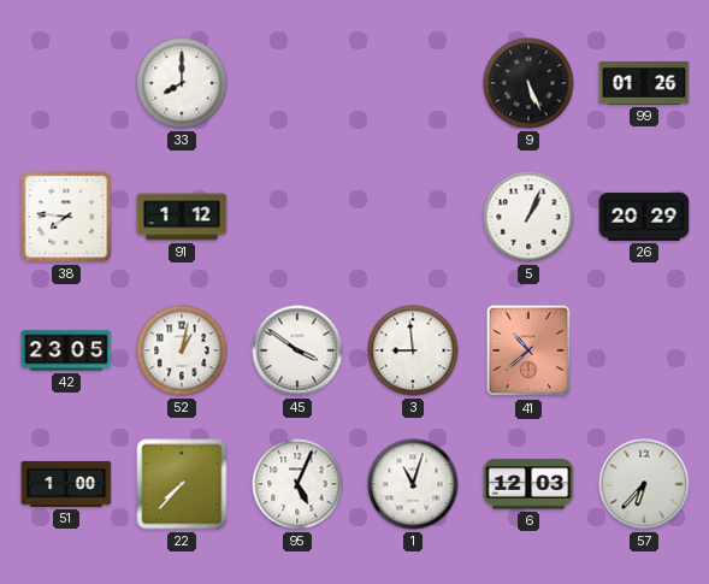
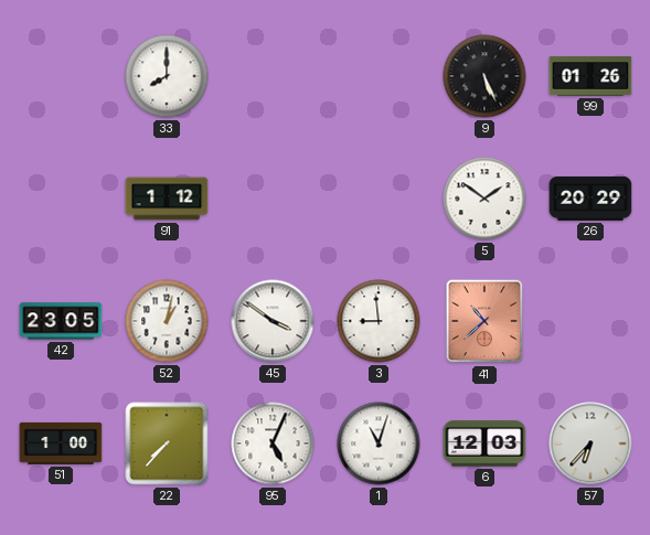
38: 7:46 -> none
5: 1:04 -> 1:51
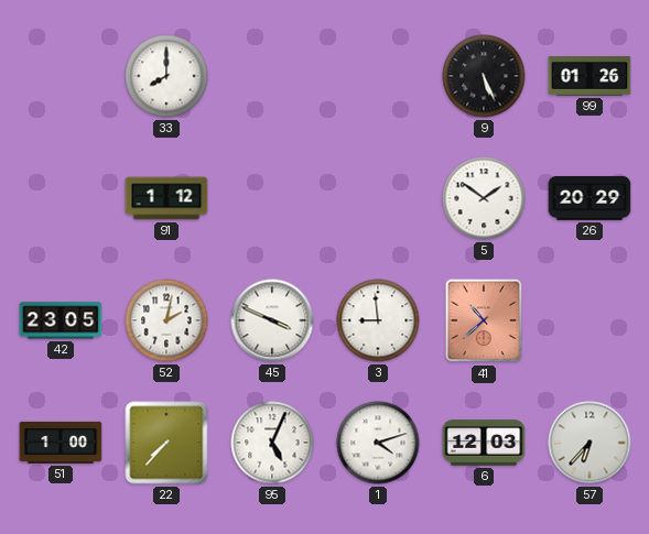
52: 1:02 -> 2:02
45: 3:51 -> 3:49
1: 11:03 -> 4:12
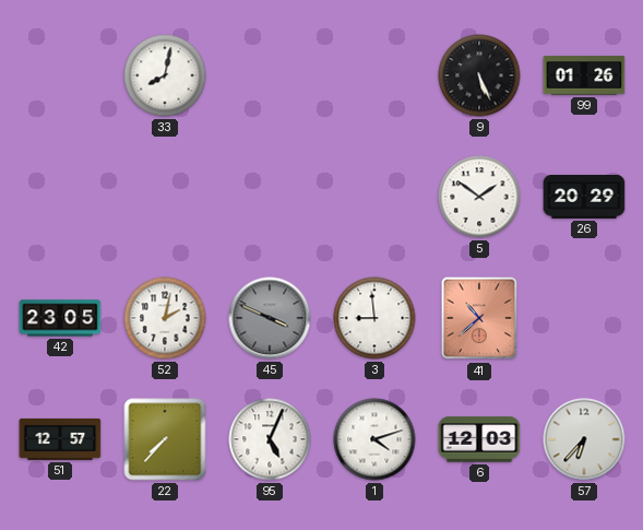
33: 8:00 -> 8:02
91: 1:12 -> none
45 dial: white -> grey
51: 1:00 -> 12:57
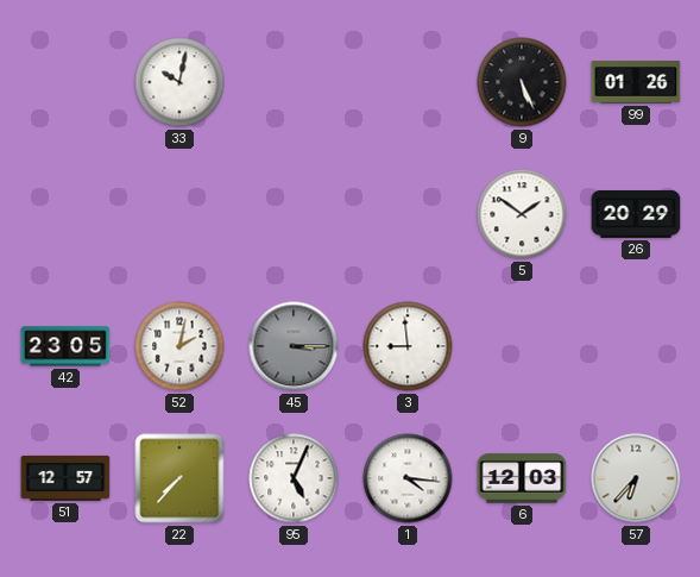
33: 8:02 -> 10:02
45: 3:49 -> 3:15
41: 10:38 -> none
1: 4:12 -> 4:16
